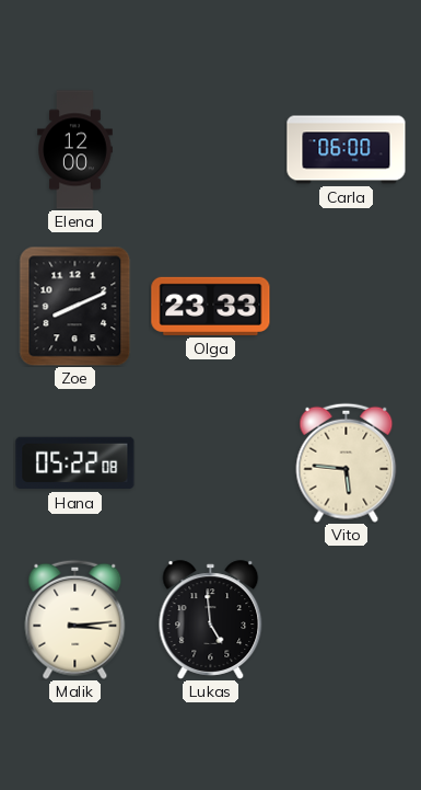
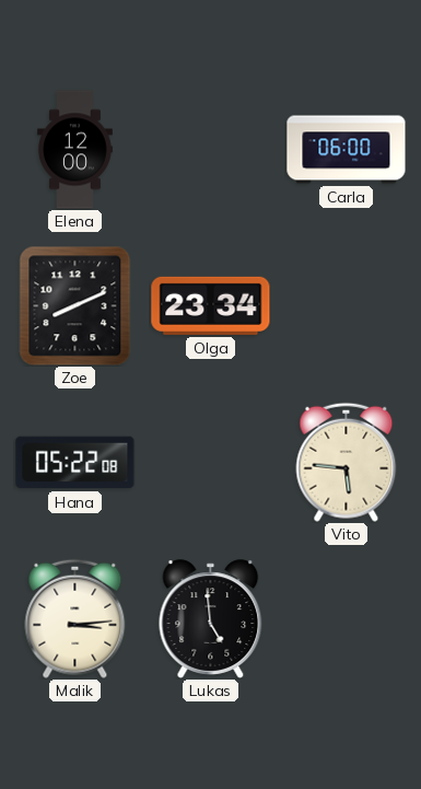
Olga: 23:33 -> 23:34
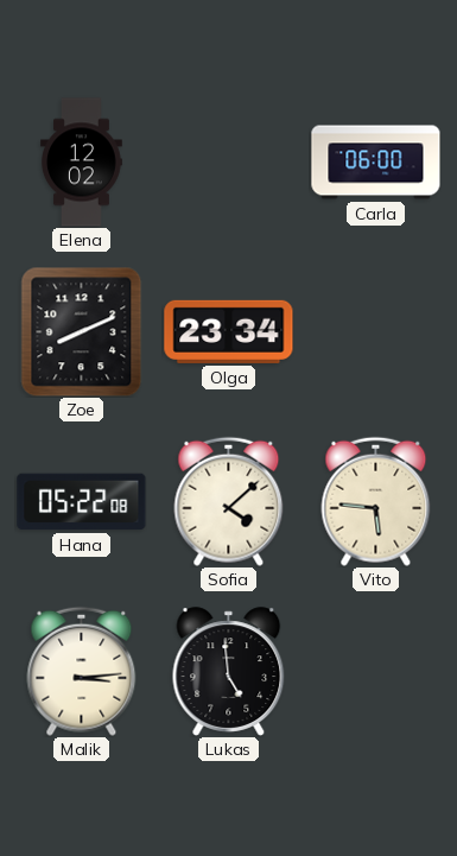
Elena: 12:00 -> 12:02
Sofia: none -> 4:08
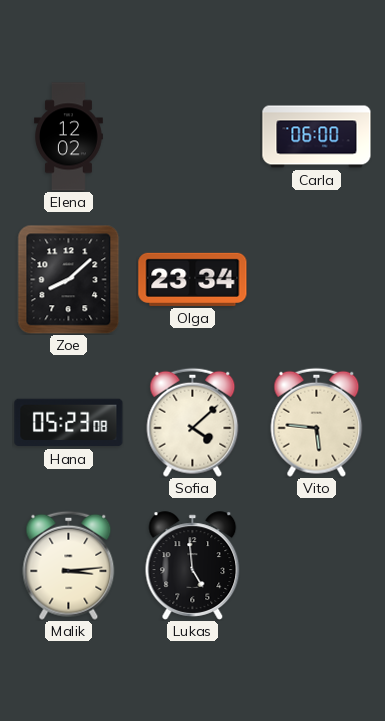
Zoe: 8:11 -> 8:08
Hana: 05:22 -> 05:23
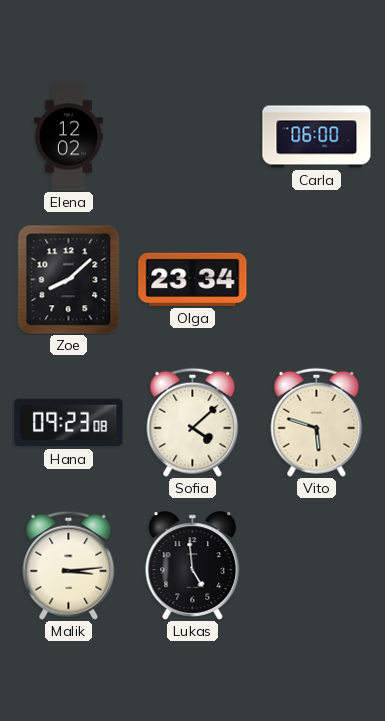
Hana: 05:23 -> 09:23
Vito: 5:46 -> 5:48
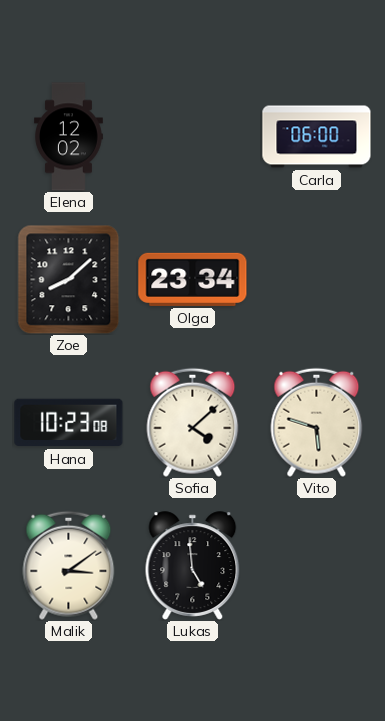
Hana: 09:23 -> 10:23
Malik: 3:14 -> 3:09
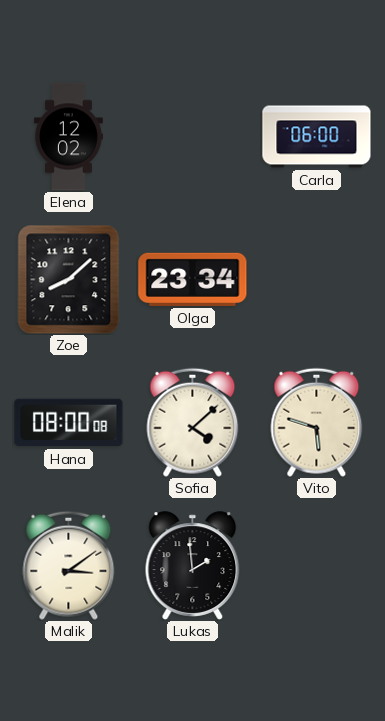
Hana: 10:23 -> 08:00
Lukas: 4:59 -> 1:59
